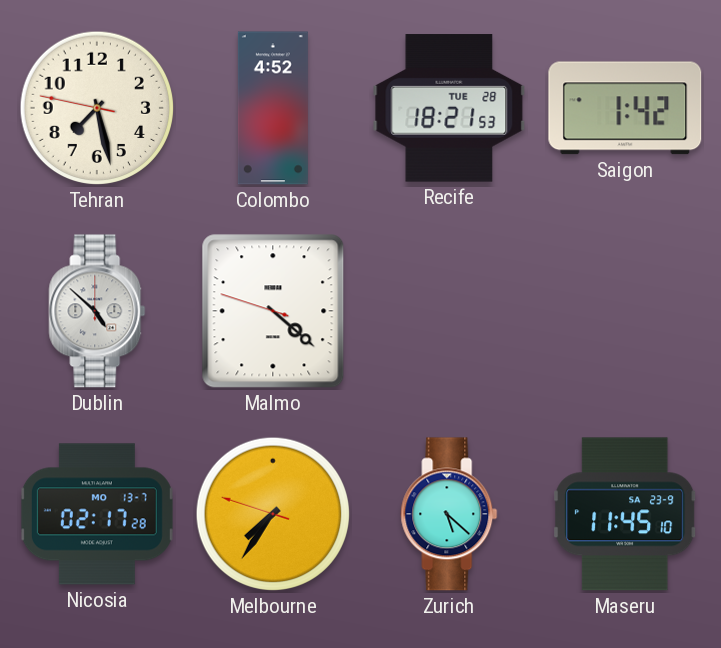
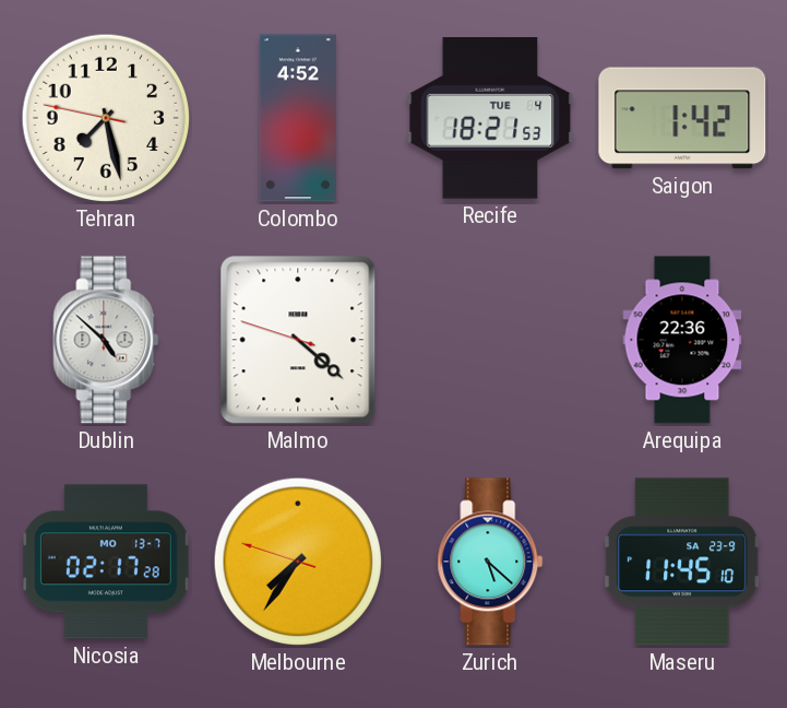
Recife date: TUE 28 -> TUE 4
Arequipa: none -> 22:36
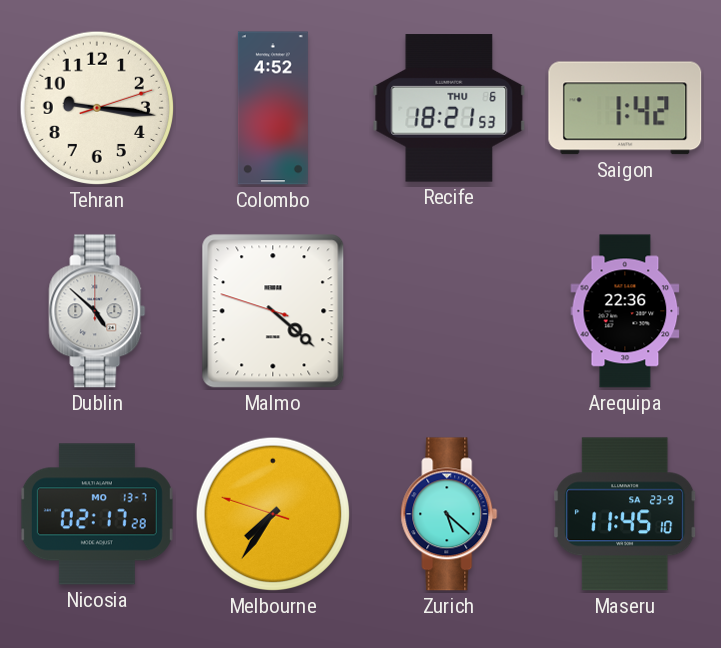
Tehran: 7:27 -> 9:16
Recife date: TUE 4 -> THU 6
